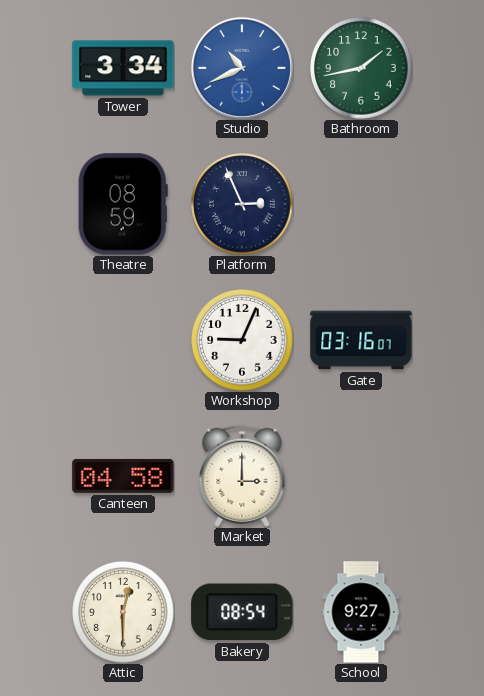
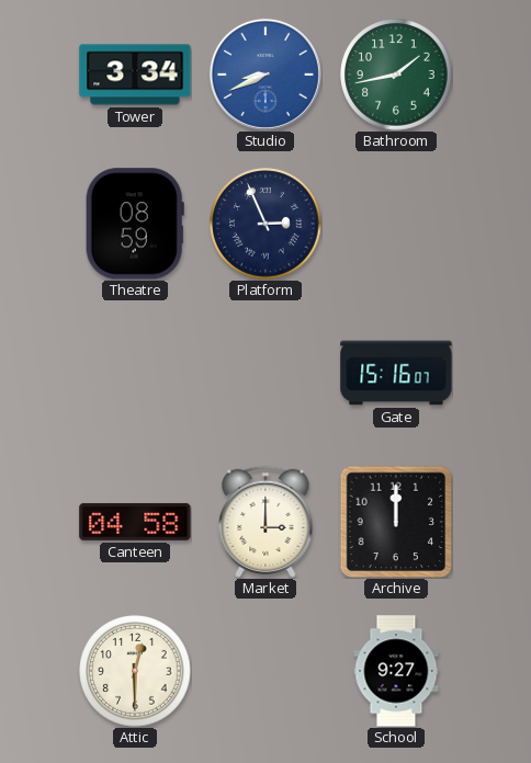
Studio: 10:41 -> 8:41
Workshop: 9:04 -> none
Gate: 03:16 -> 15:16
Archive: none -> 12:00
Bakery: 08:54 -> none
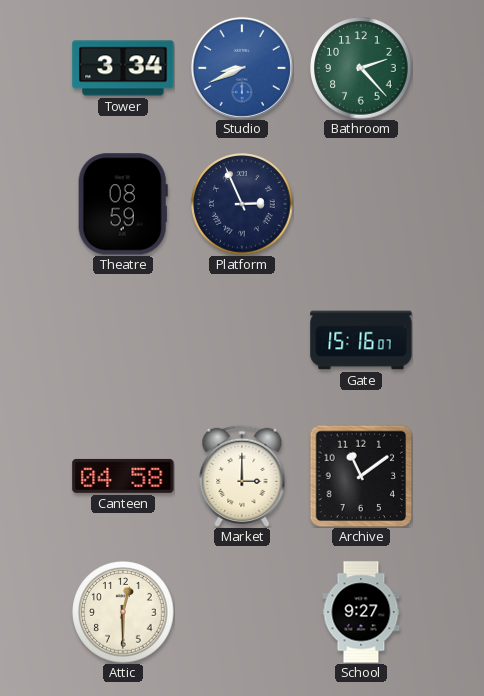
Bathroom: 1:43 -> 2:23
Archive: 12:00 -> 11:09
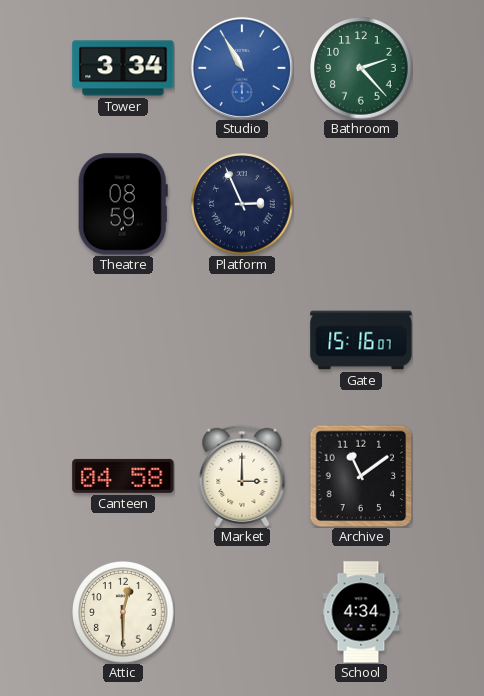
Studio: 8:41 -> 10:55
School: 9:27 -> 4:34
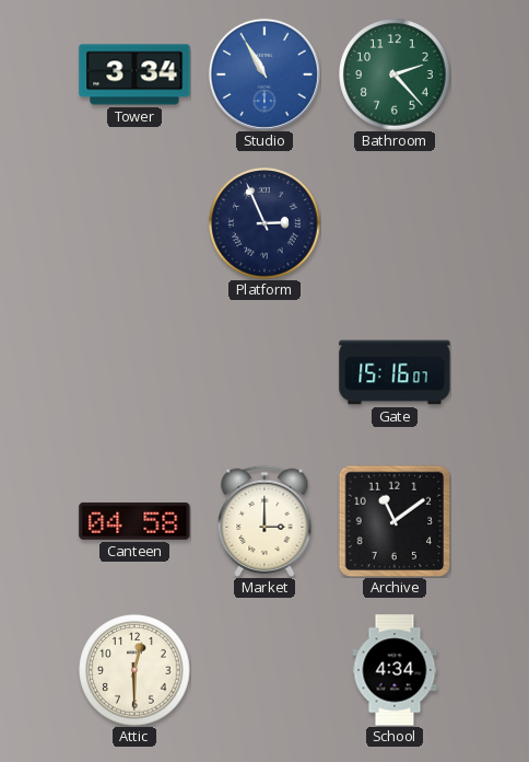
Theatre: 08:59 -> none
